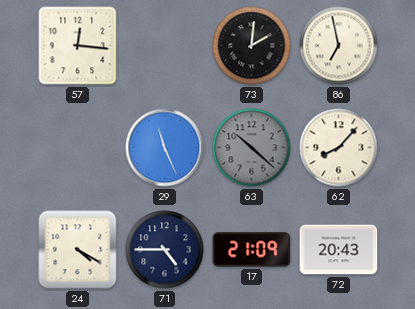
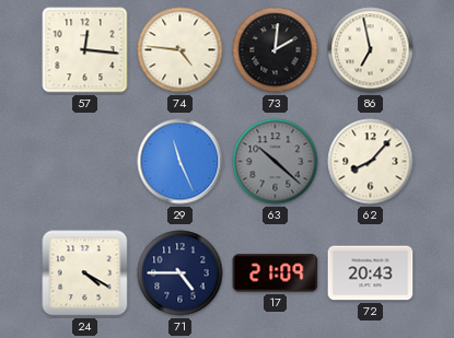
74: none -> 4:46
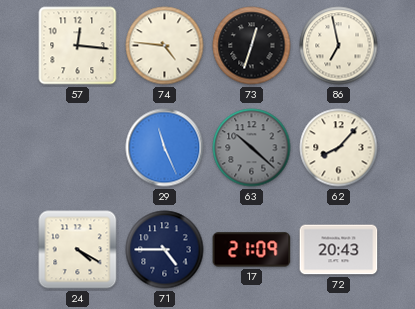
73: 2:01 -> 12:33
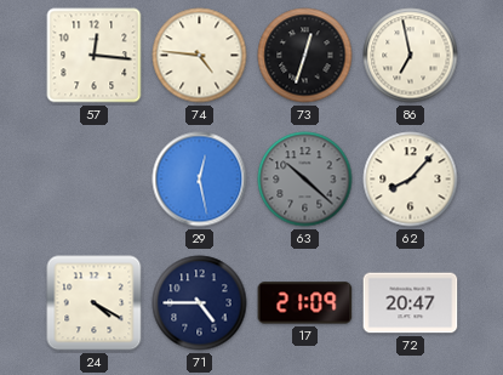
29: 11:26 -> 12:28
72: 20:43 -> 20:47
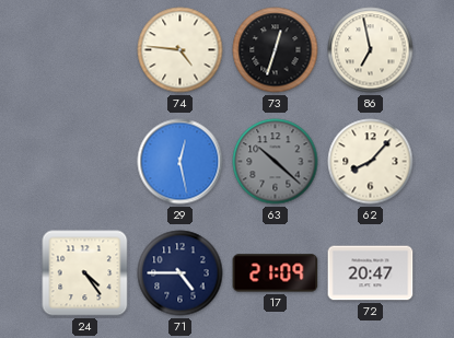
57: 12:16 -> none
24: 4:20 -> 4:24
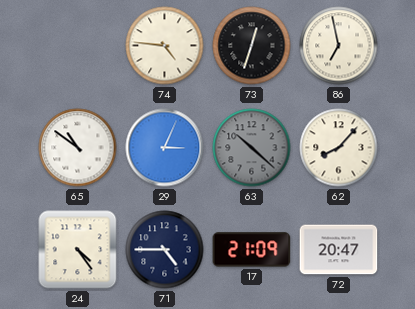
65: none -> 10:51
29: 12:28 -> 3:04
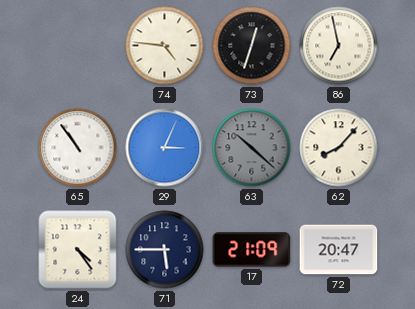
65: 10:51 -> 10:54
71: 4:45 -> 5:45
